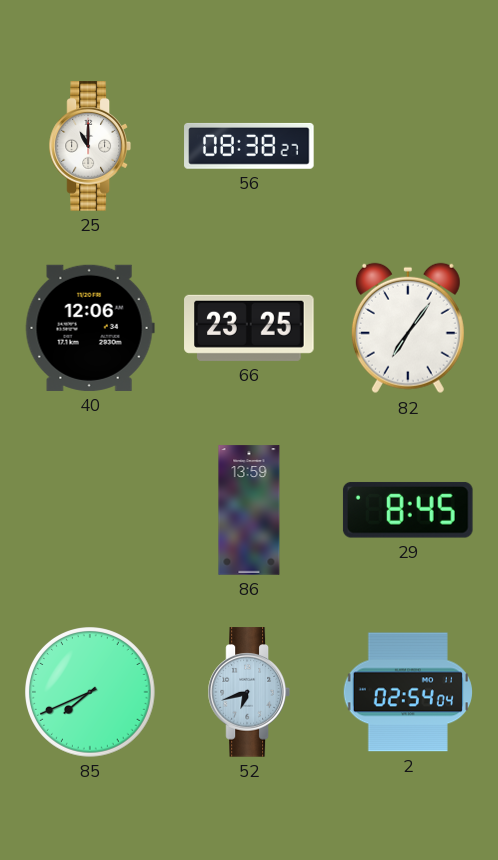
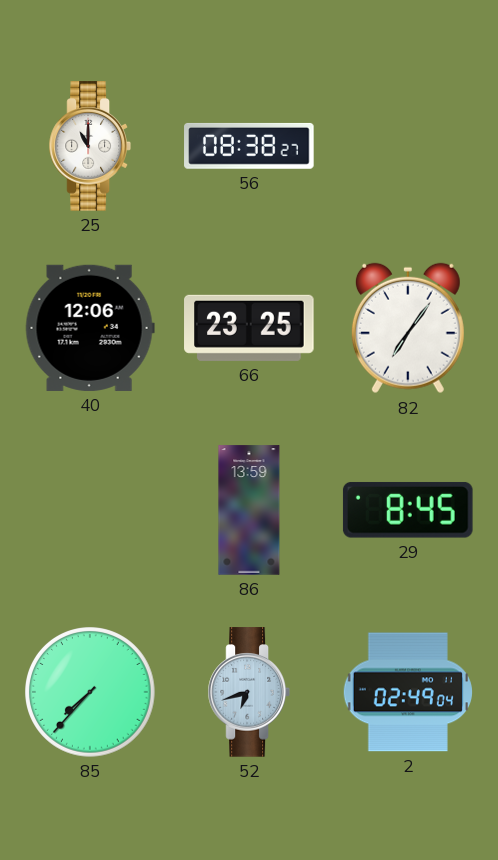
85: 7:41 -> 7:37
2: 02:54 -> 02:49
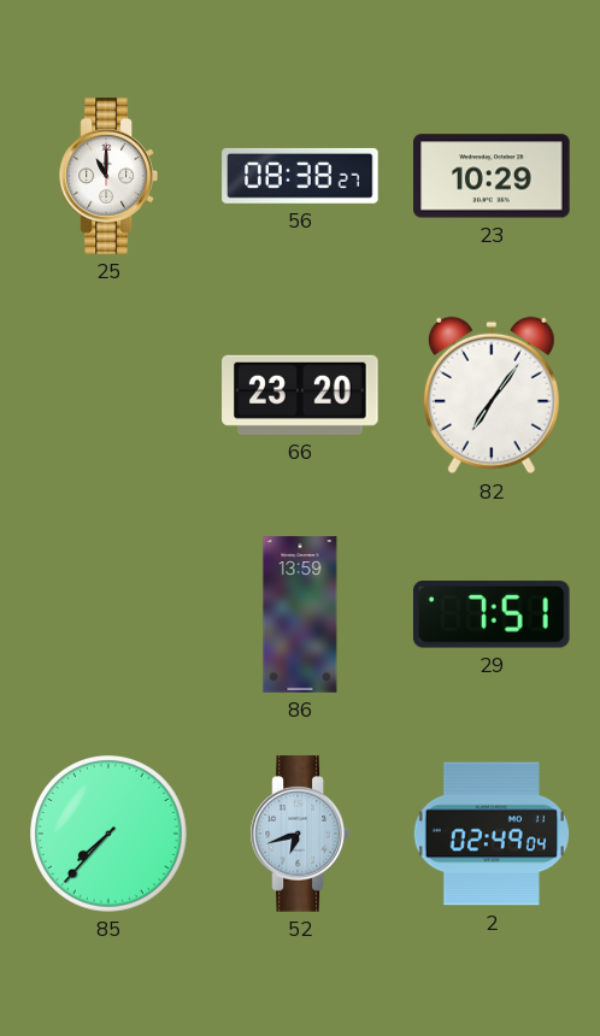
23: none -> 10:29
40: 12:06 -> none
66: 23:25 -> 23:20
29: 8:45 -> 7:51
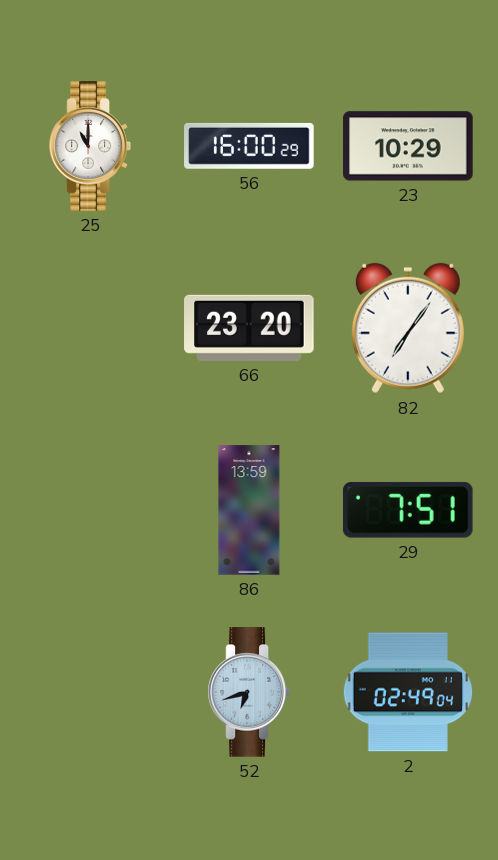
56: 08:38 -> 16:00
85: 7:37 -> none
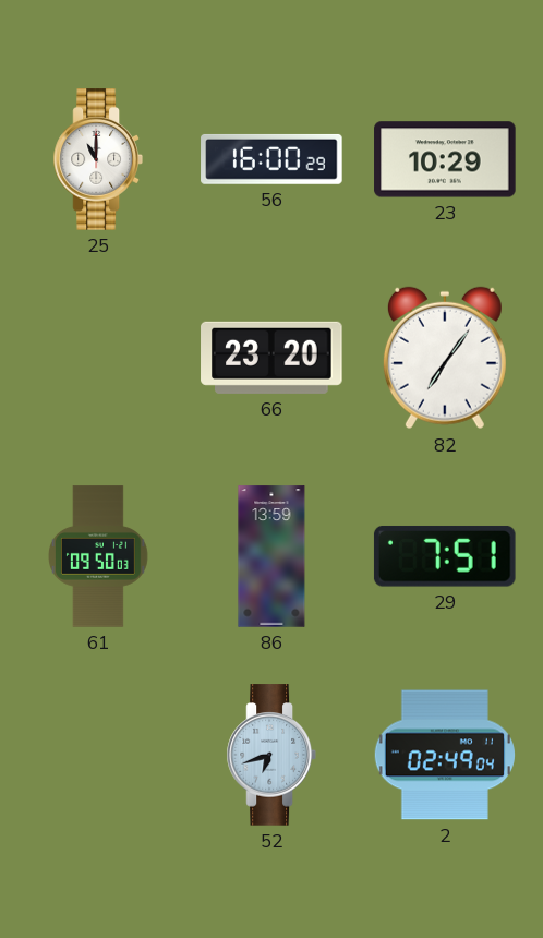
61: none -> 09:50
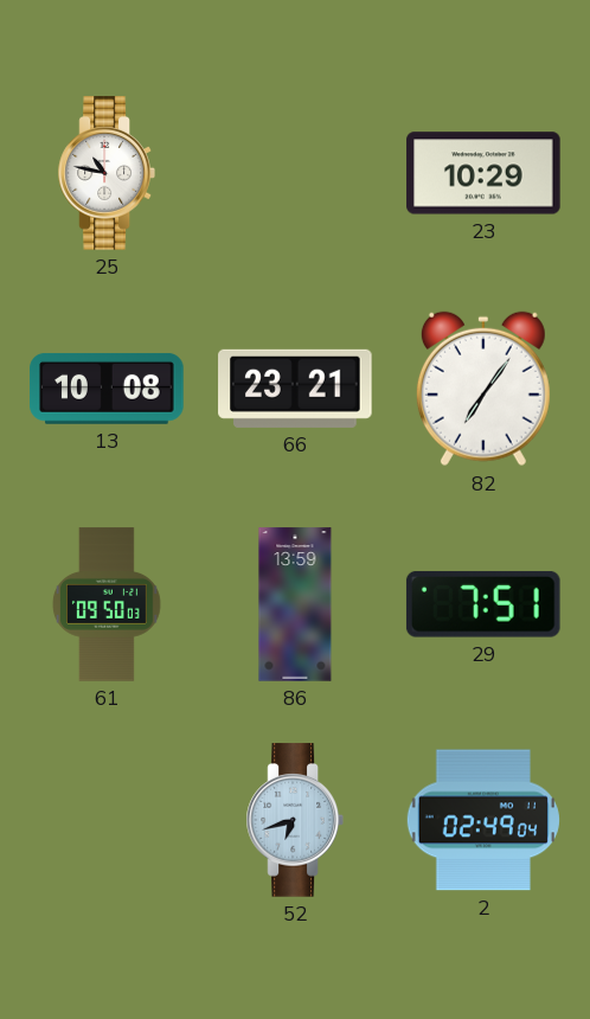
25: 11:00 -> 10:47
56: 16:00 -> none
13: none -> 10:08
66: 23:20 -> 23:21
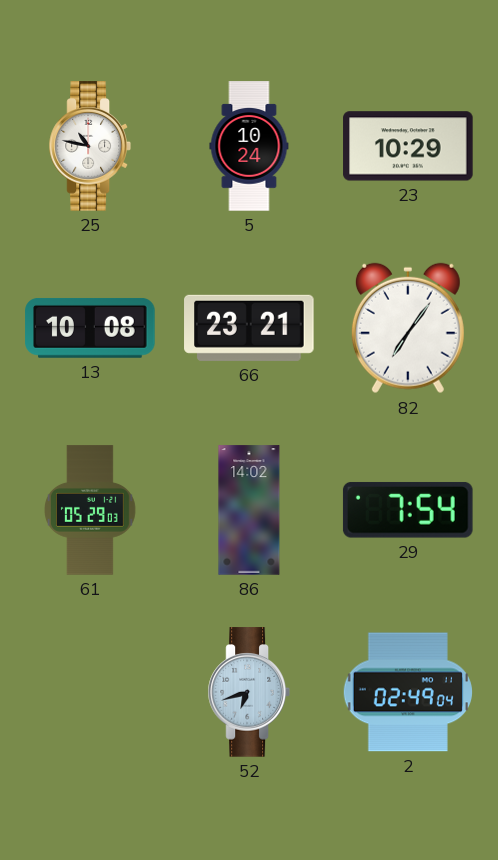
5: none -> 10:24
61: 09:50 -> 05:29
86: 13:59 -> 14:02
29: 7:51 -> 7:54
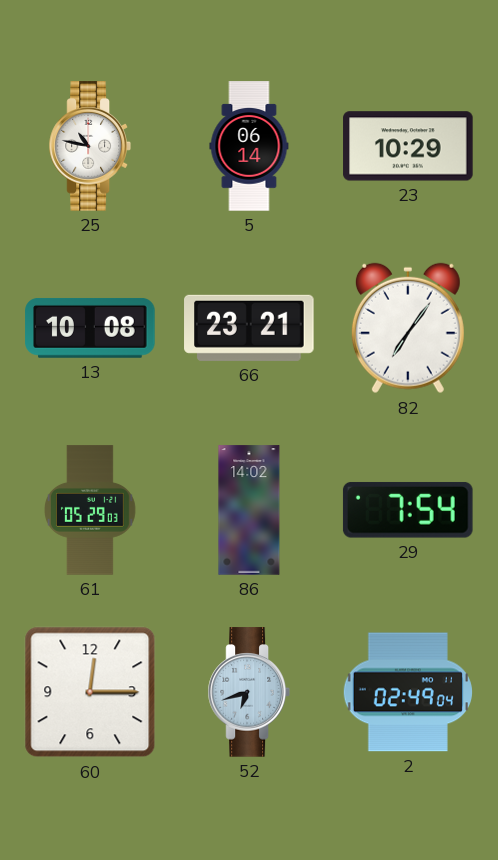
5: 10:24 -> 06:14
60: none -> 12:15
